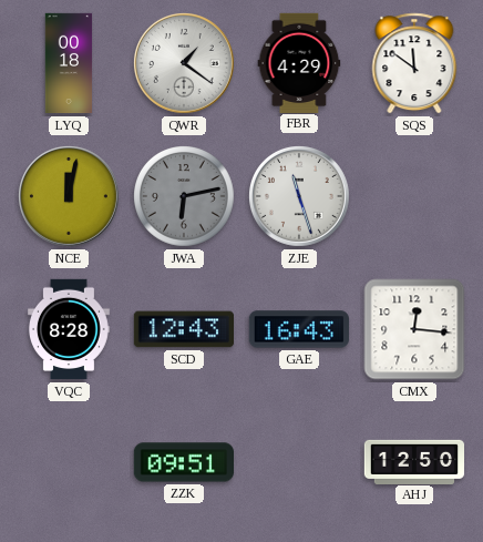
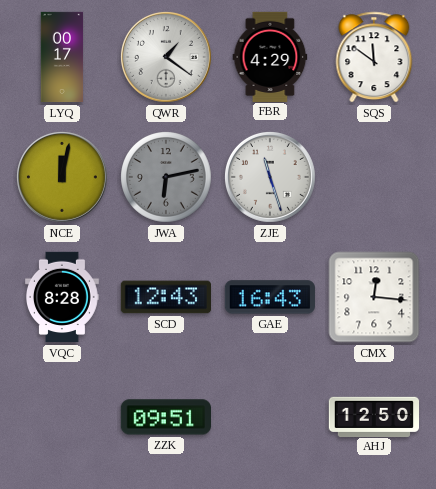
LYQ: 00:18 -> 00:17
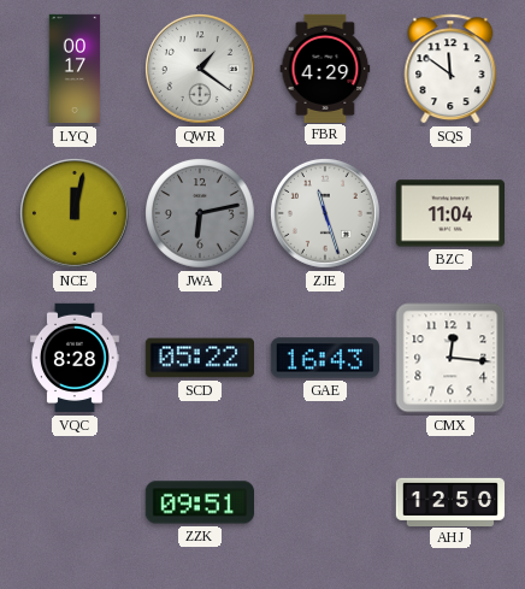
BZC: none -> 11:04
SCD: 12:43 -> 05:22
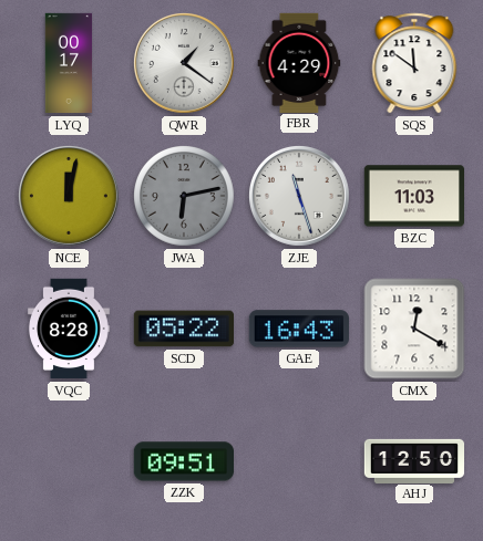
BZC: 11:04 -> 11:03
CMX: 12:16 -> 12:20
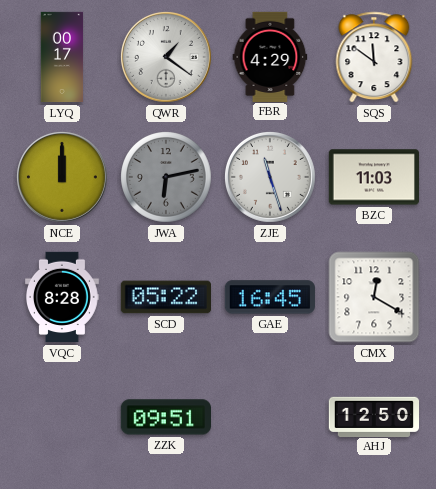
NCE: 12:02 -> 12:00
GAE: 16:43 -> 16:45
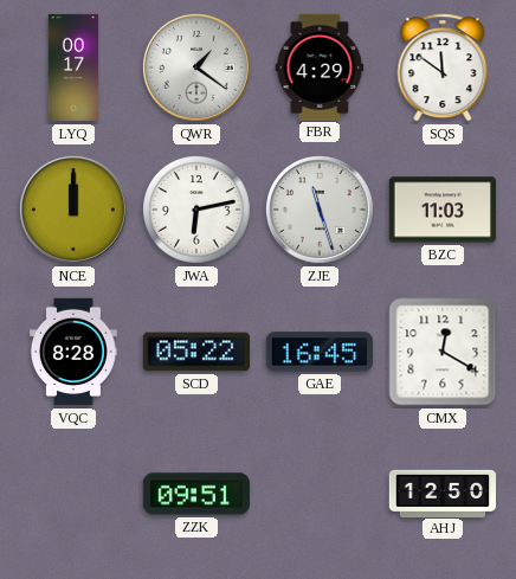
JWA dial: grey -> white
